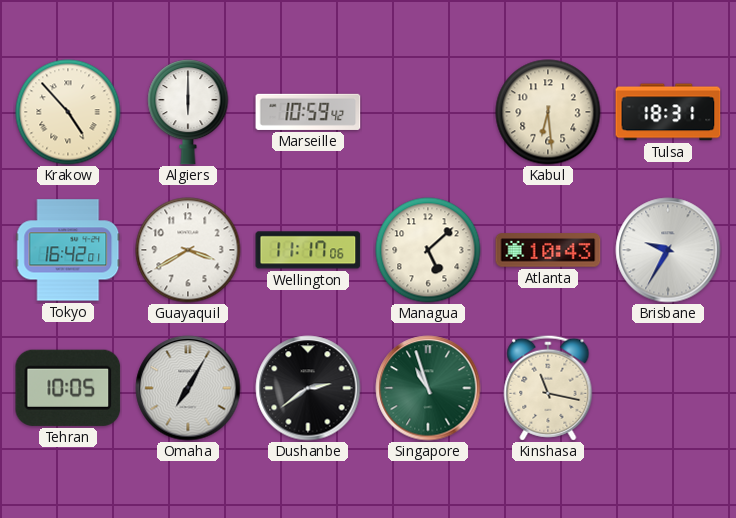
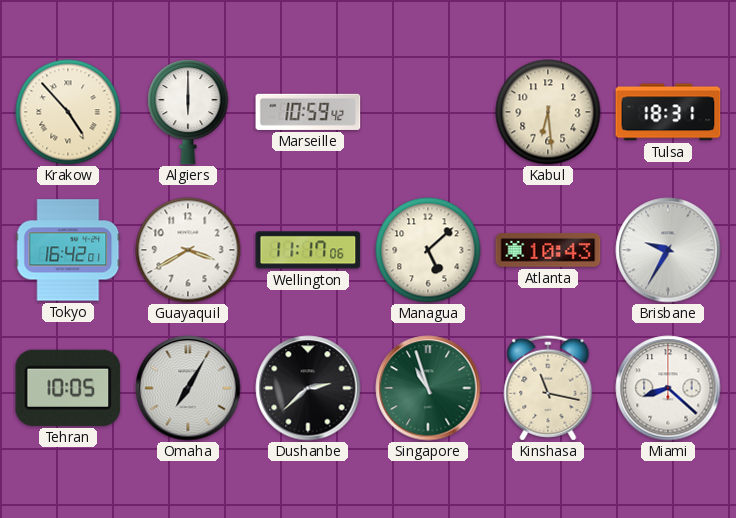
Dushanbe: 2:39 -> 2:38
Miami: none -> 8:22
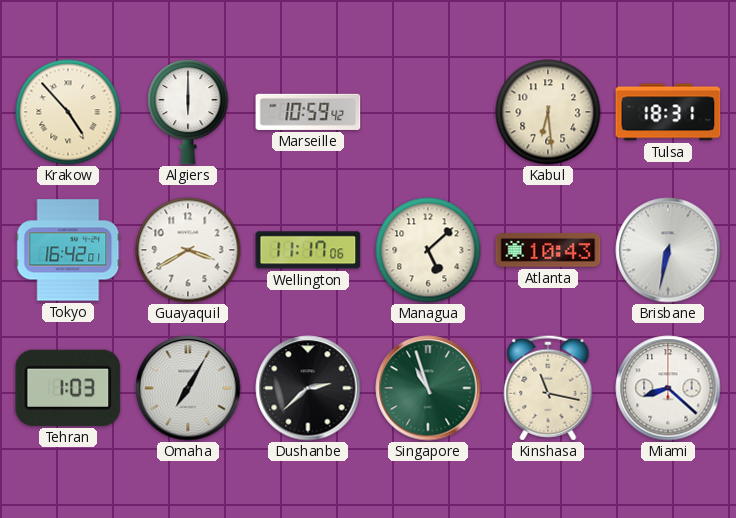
Brisbane: 9:35 -> 6:32
Tehran: 10:05 -> 1:03
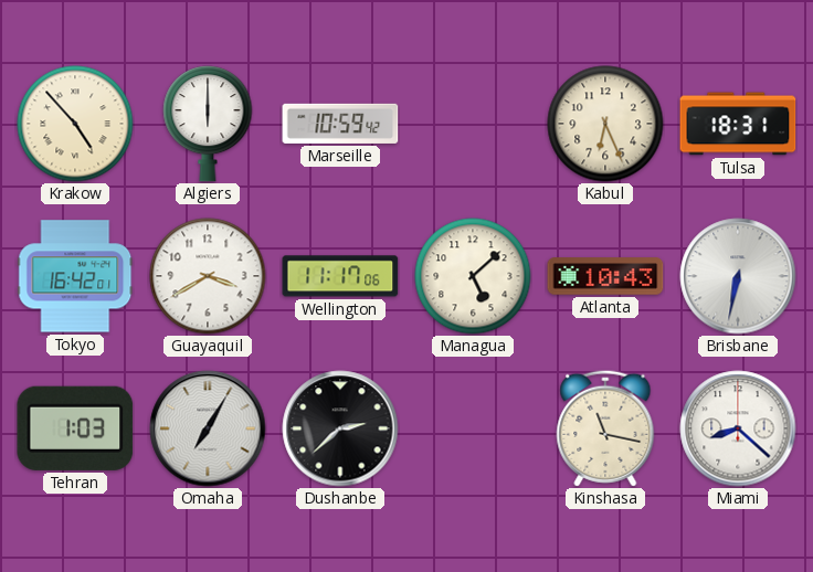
Kabul: 6:29 -> 6:26
Singapore: 10:57 -> none
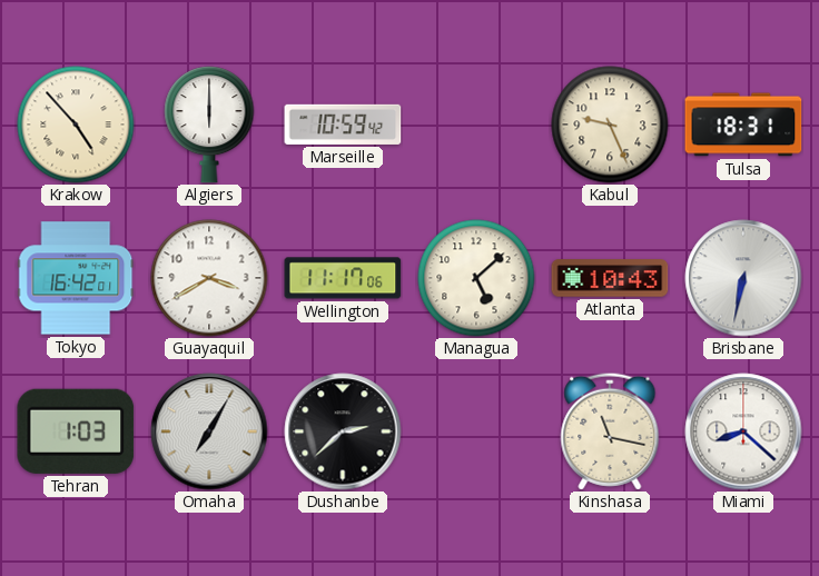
Kabul: 6:26 -> 9:26
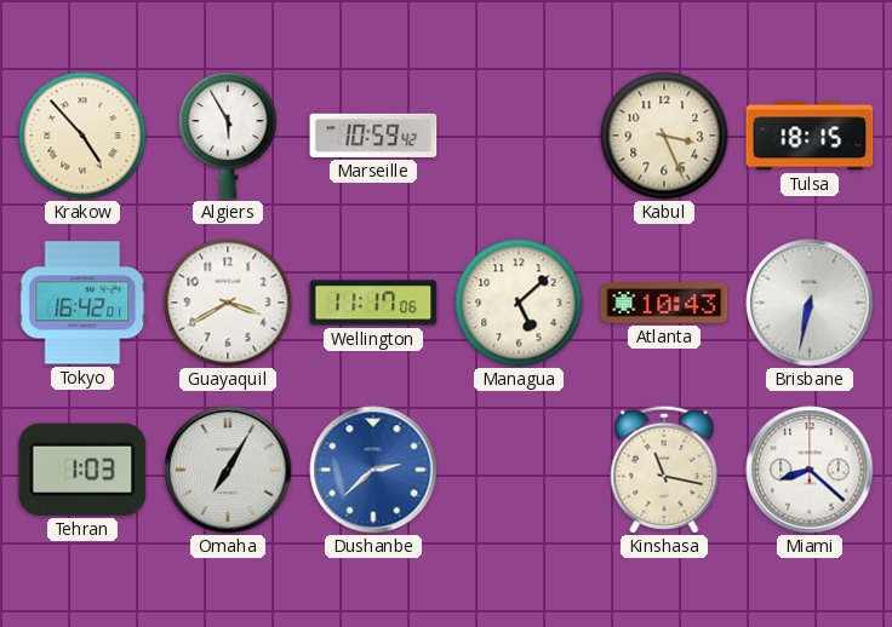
Algiers: 6:00 -> 5:55
Kabul: 9:26 -> 3:26
Tulsa: 18:31 -> 18:15
Dushanbe dial: black -> blue
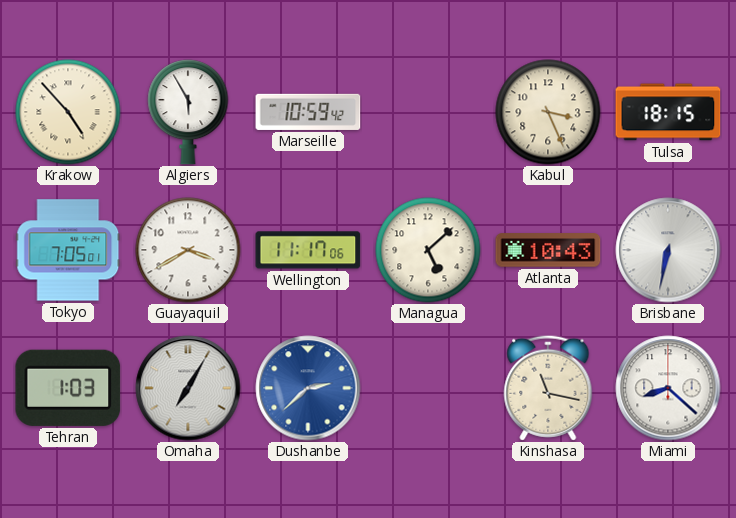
Tokyo: 16:42 -> 7:05
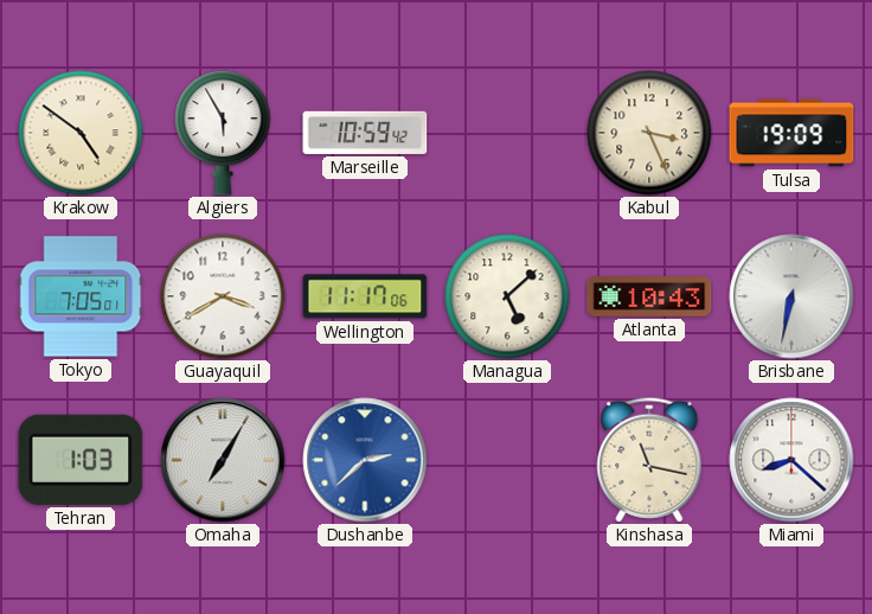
Krakow: 4:53 -> 4:51
Tulsa: 18:15 -> 19:09
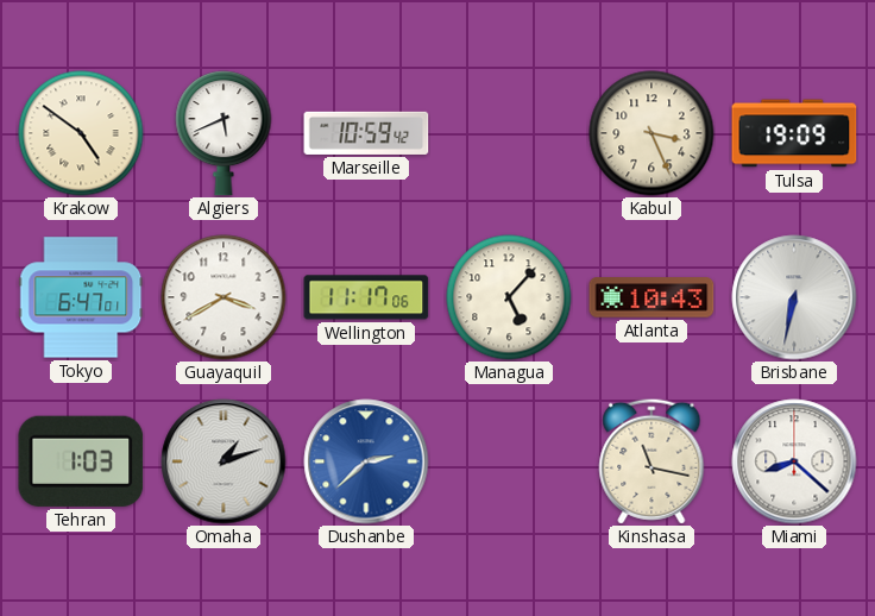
Algiers: 5:55 -> 5:41
Tokyo: 7:05 -> 6:47
Managua: 5:08 -> 5:07
Omaha: 7:05 -> 1:12
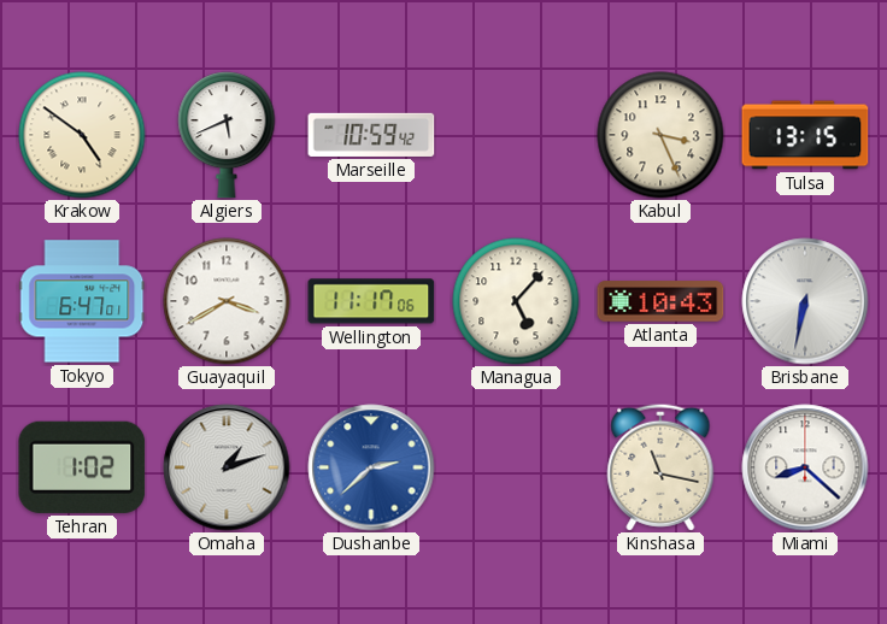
Tulsa: 19:09 -> 13:15
Tehran: 1:03 -> 1:02
